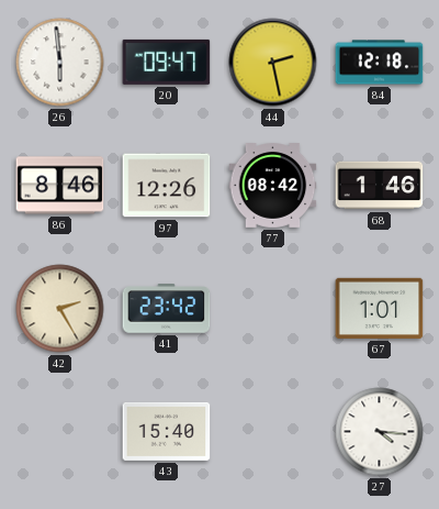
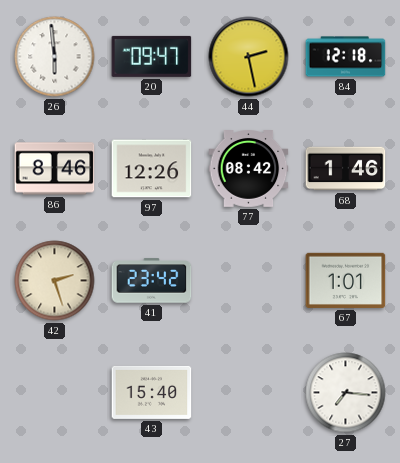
42: 2:25 -> 2:27
27: 4:16 -> 7:16
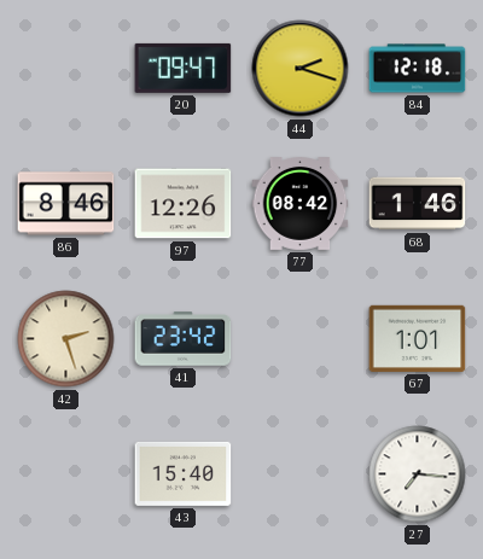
26: 5:59 -> none
44: 2:28 -> 2:18
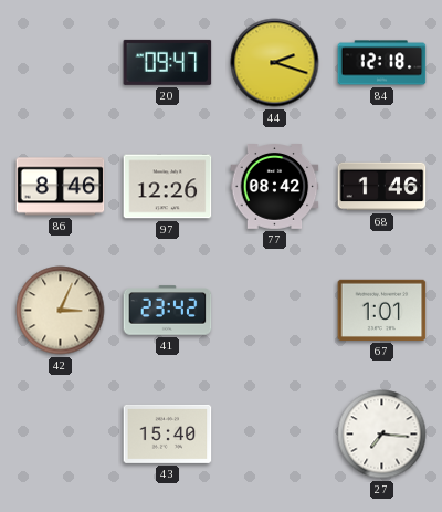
42: 2:27 -> 3:04
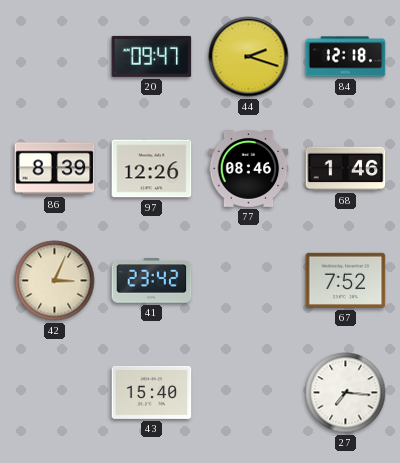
86: 8:46 -> 8:39
77: 08:42 -> 08:46
67: 1:01 -> 7:52
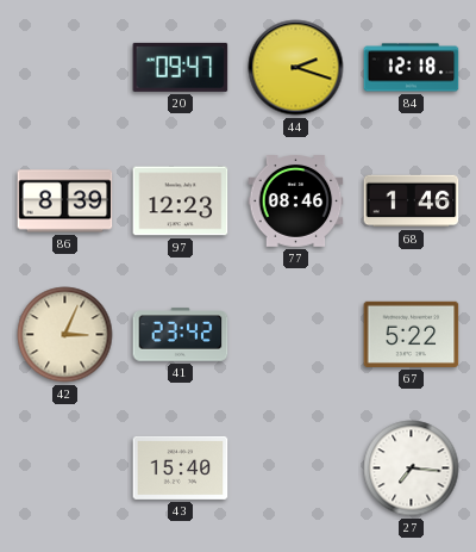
97: 12:26 -> 12:23
67: 7:52 -> 5:22
